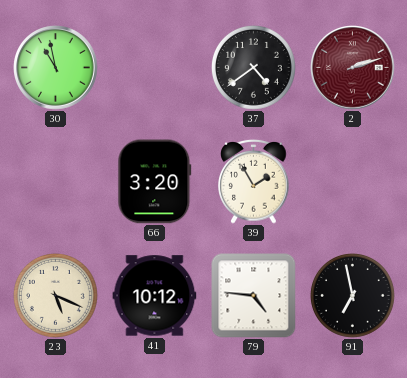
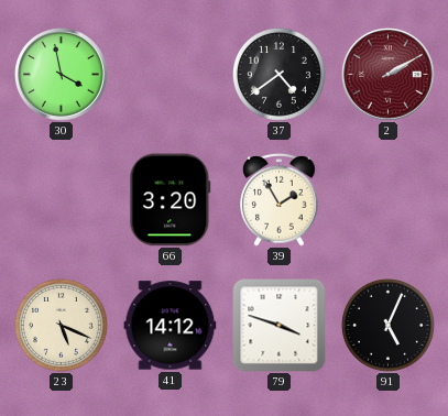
30: 10:58 -> 3:58
2: 2:12 -> 2:10
41: 10:12 -> 14:12
79: 4:46 -> 3:48
91: 6:58 -> 5:04
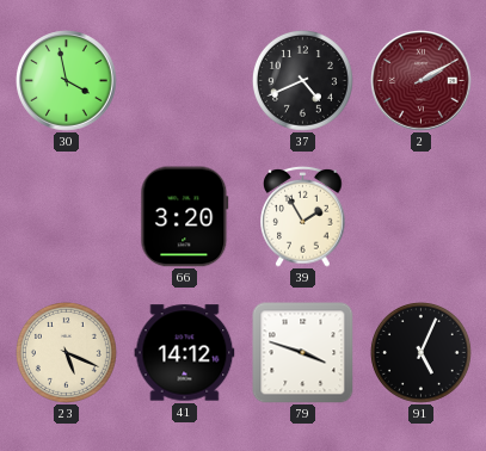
37: 4:39 -> 4:41
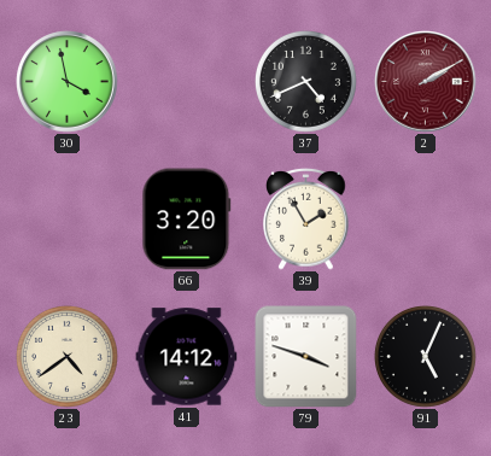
23: 5:19 -> 4:39
